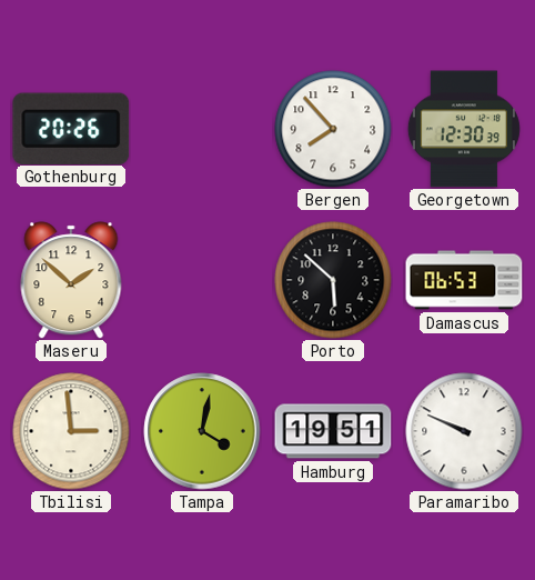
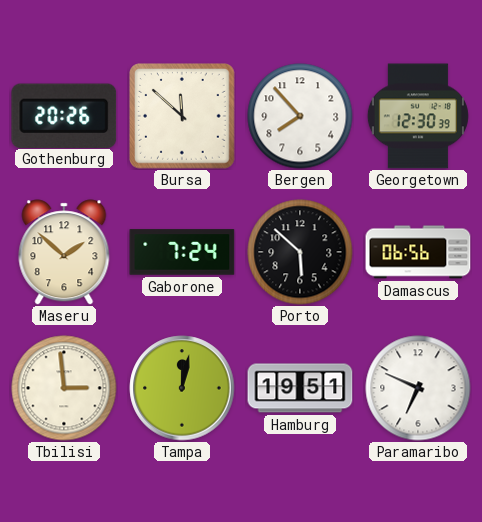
Bursa: none -> 11:52
Gaborone: none -> 7:24
Damascus: 06:53 -> 06:56
Tampa: 4:02 -> 12:02
Paramaribo: 9:49 -> 6:49
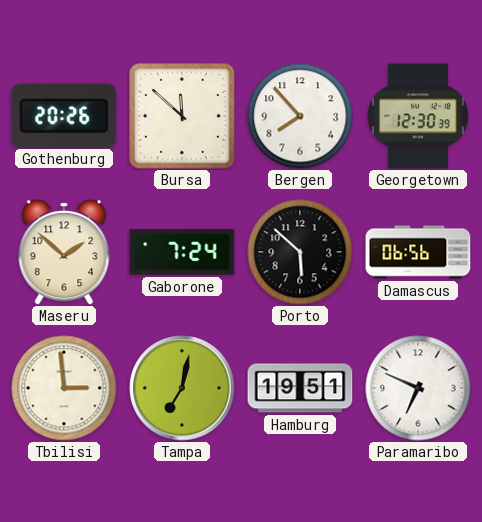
Tampa: 12:02 -> 7:02
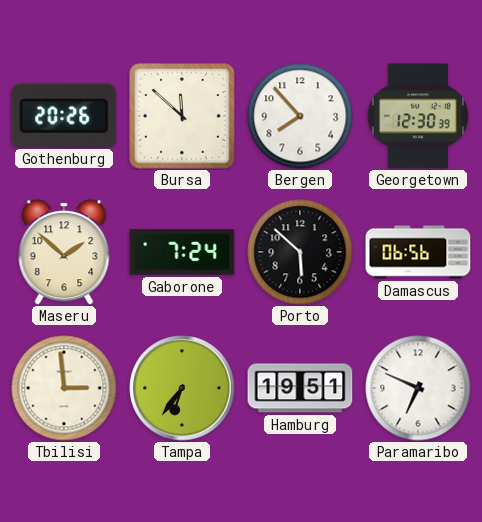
Tampa: 7:02 -> 6:36
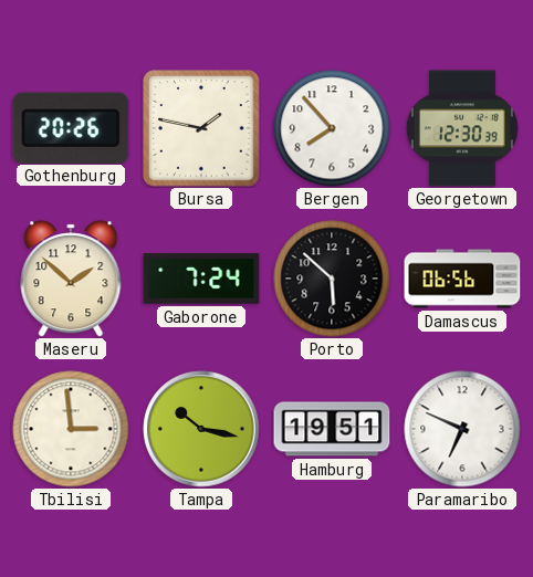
Bursa: 11:52 -> 1:47
Tampa: 6:36 -> 10:17
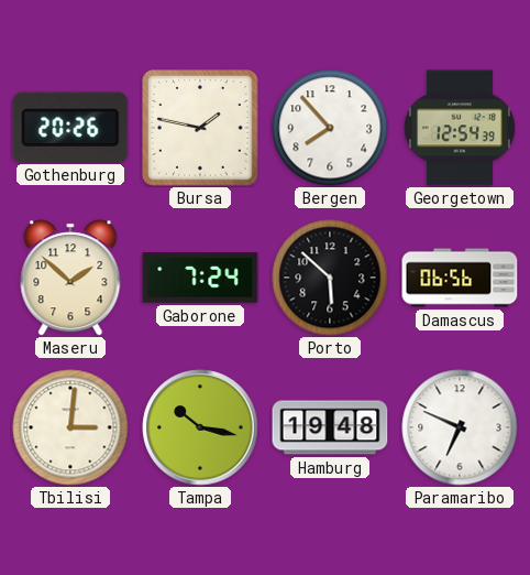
Georgetown: 12:30 -> 12:54
Tbilisi: 2:59 -> 3:01
Hamburg: 19:51 -> 19:48
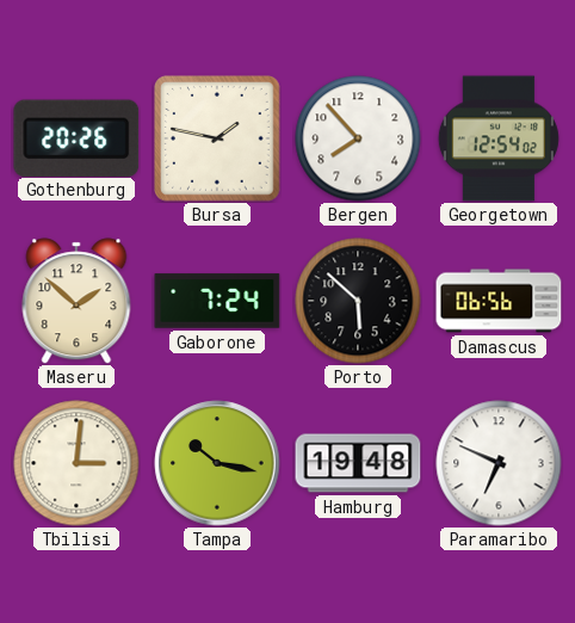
Georgetown: 12:54:39 -> 12:54:02
